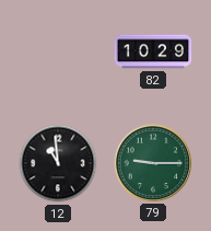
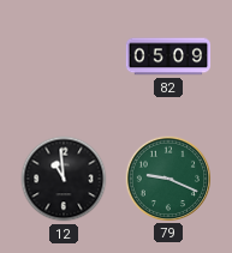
82: 10:29 -> 05:09
79: 9:15 -> 9:19
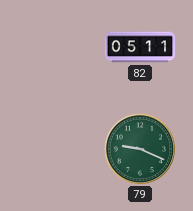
82: 05:09 -> 05:11
12: 10:59 -> none
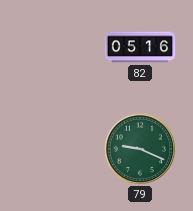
82: 05:11 -> 05:16
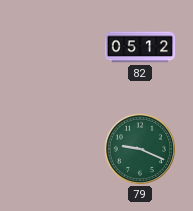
82: 05:16 -> 05:12
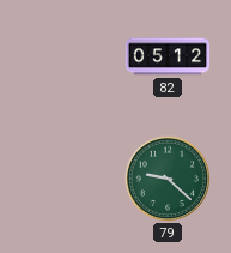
79: 9:19 -> 9:22
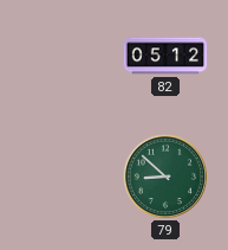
79: 9:22 -> 8:52
